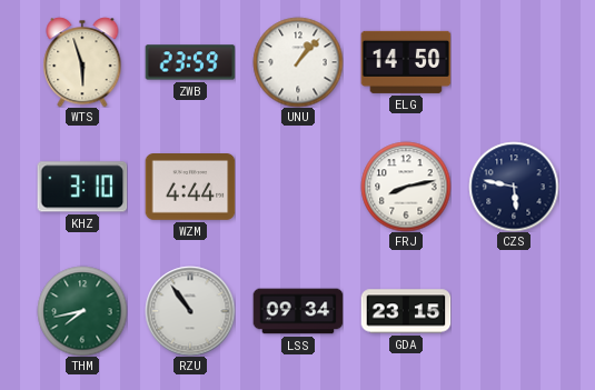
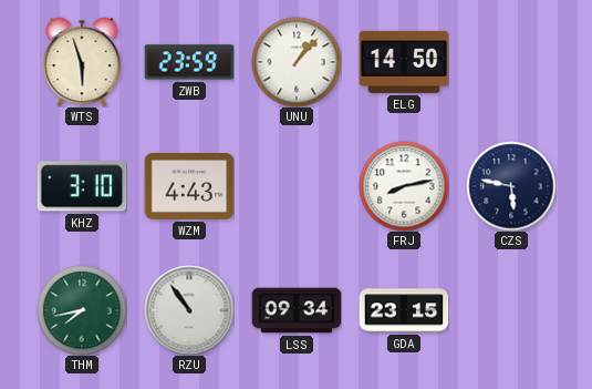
WZM: 4:44 -> 4:43
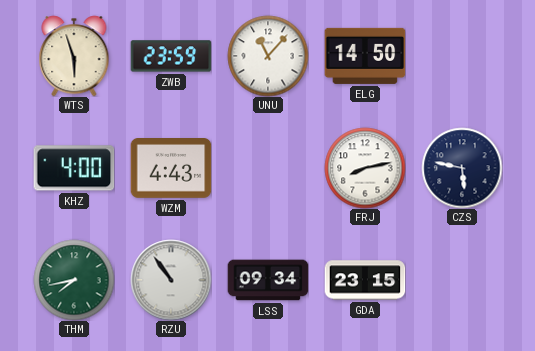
UNU: 1:07 -> 11:07
KHZ: 3:10 -> 4:00
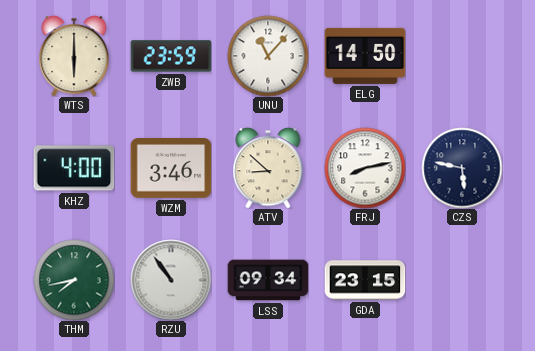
WTS: 5:57 -> 6:00
WZM: 4:43 -> 3:46
ATV: none -> 8:52
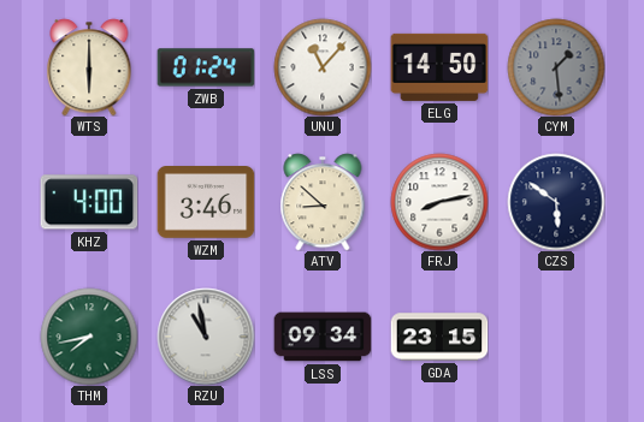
ZWB: 23:59 -> 01:24
CYM: none -> 1:29
CZS: 5:47 -> 5:51
RZU: 10:54 -> 10:58
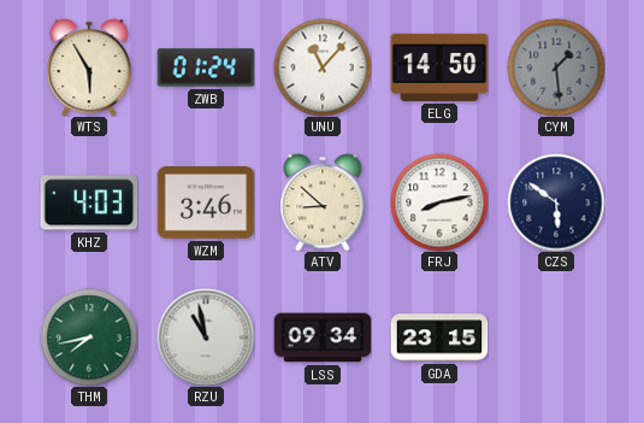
WTS: 6:00 -> 5:55
KHZ: 4:00 -> 4:03
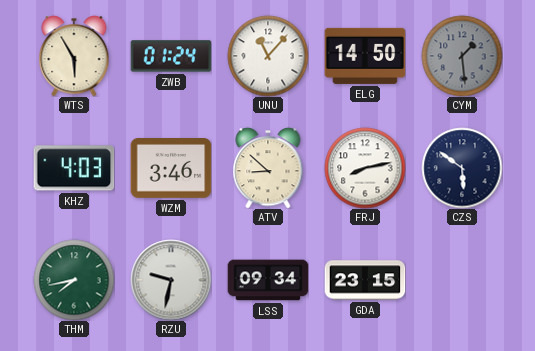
RZU: 10:58 -> 9:32
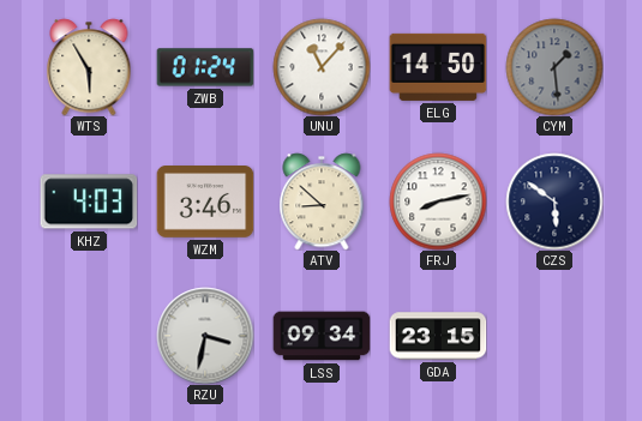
THM: 7:43 -> none
RZU: 9:32 -> 3:32
